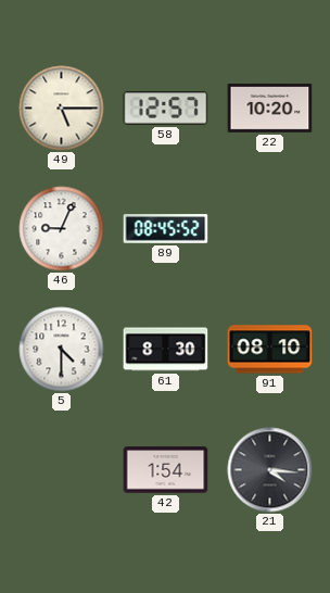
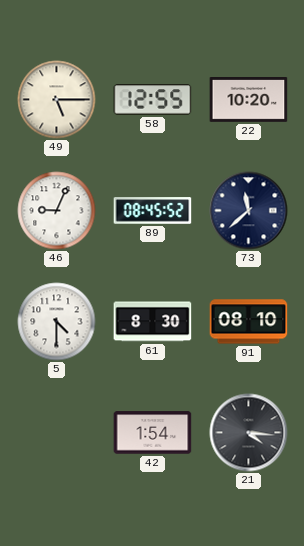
58: 12:57 -> 12:55
73: none -> 11:38
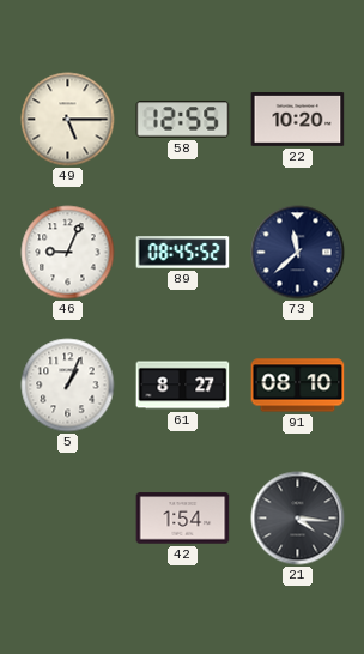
5: 4:30 -> 1:04
61: 8:30 -> 8:27
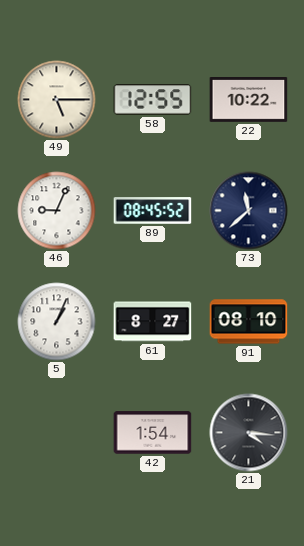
22: 10:20 -> 10:22
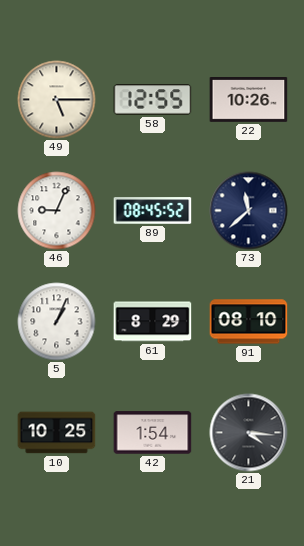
22: 10:22 -> 10:26
61: 8:27 -> 8:29
10: none -> 10:25
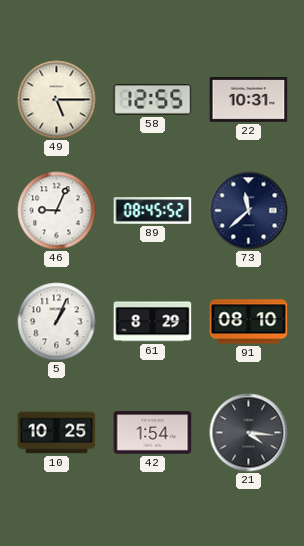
22: 10:26 -> 10:31
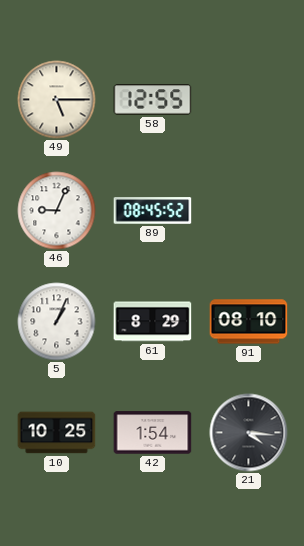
22: 10:31 -> none
73: 11:38 -> none
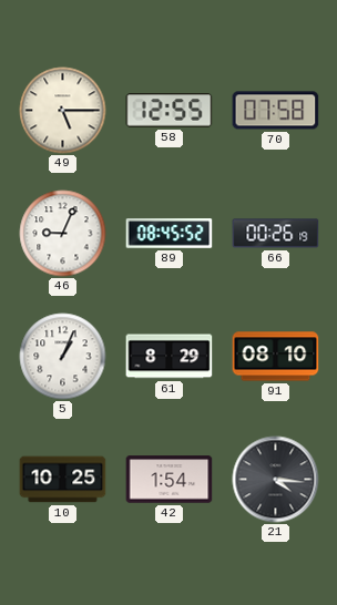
70: none -> 07:58
66: none -> 00:26
